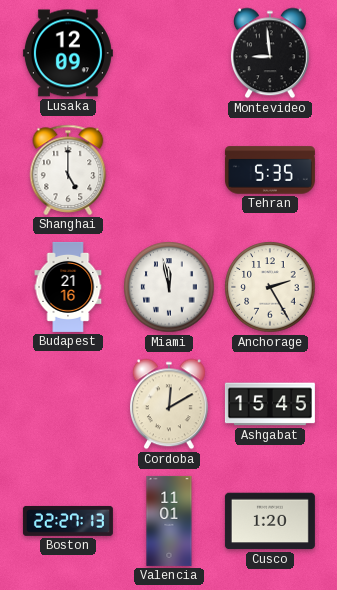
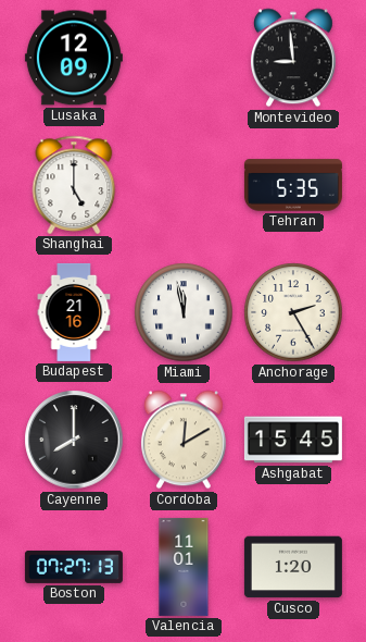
Cayenne: none -> 8:00
Boston: 22:27 -> 07:27
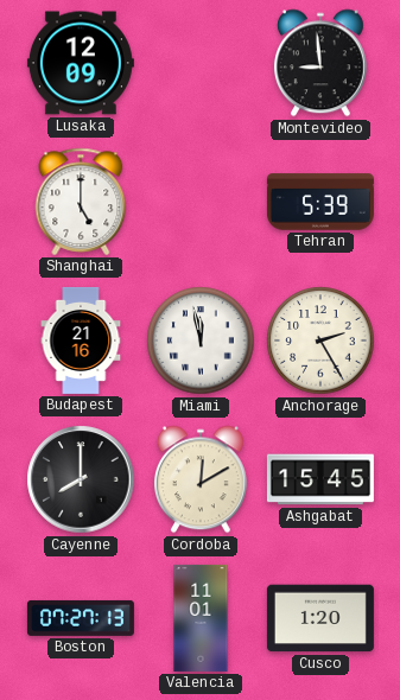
Tehran: 5:35 -> 5:39
